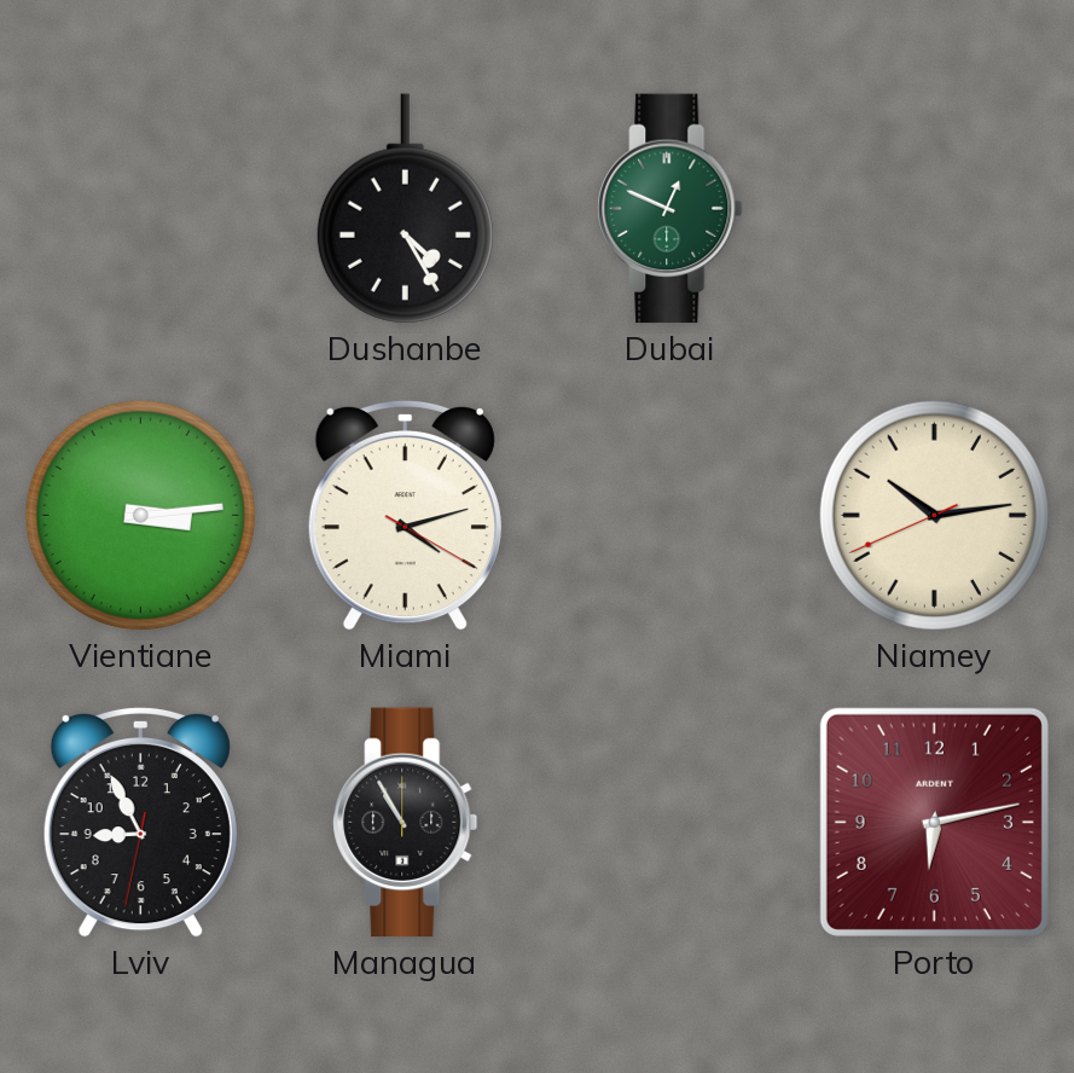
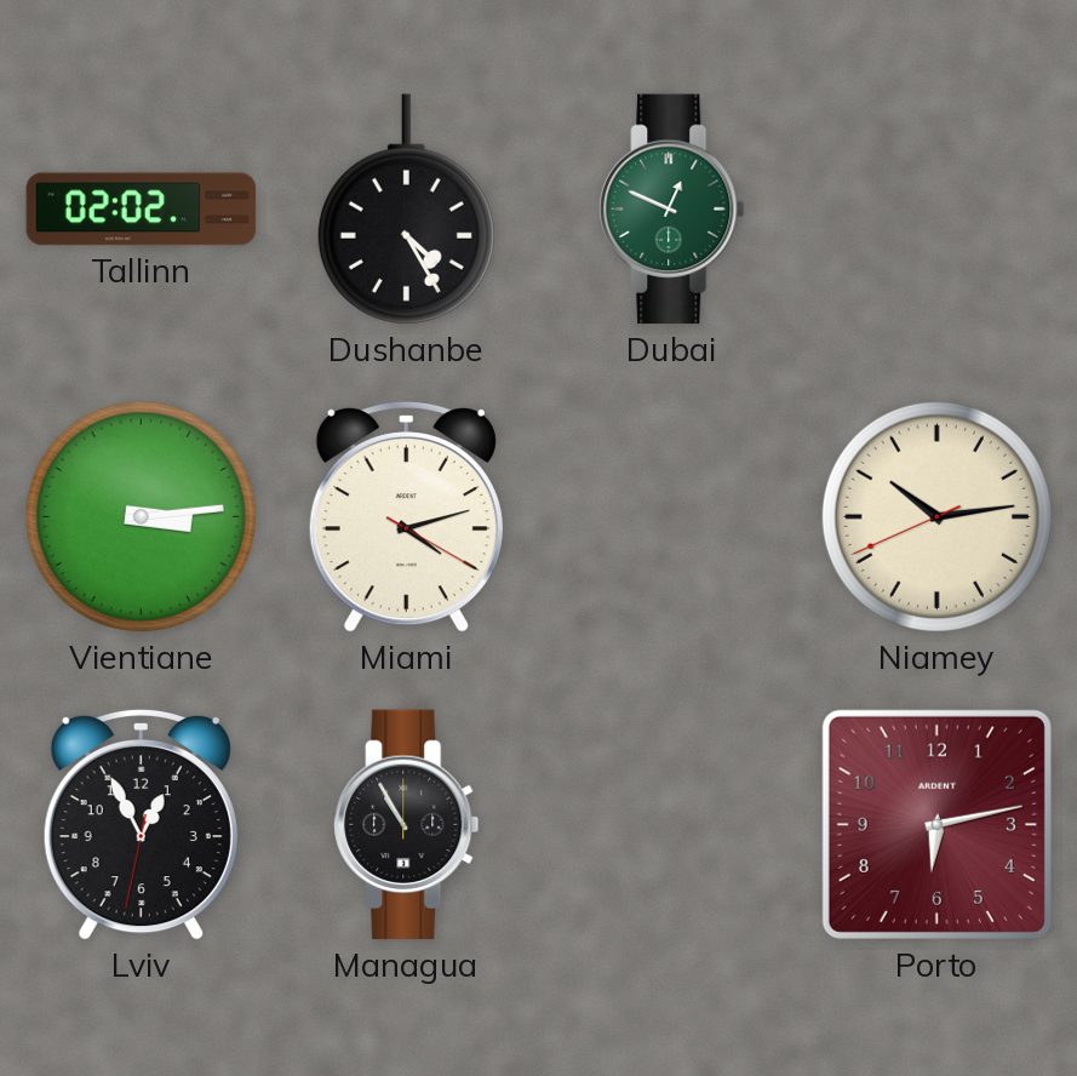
Tallinn: none -> 02:02
Lviv: 8:55 -> 12:55
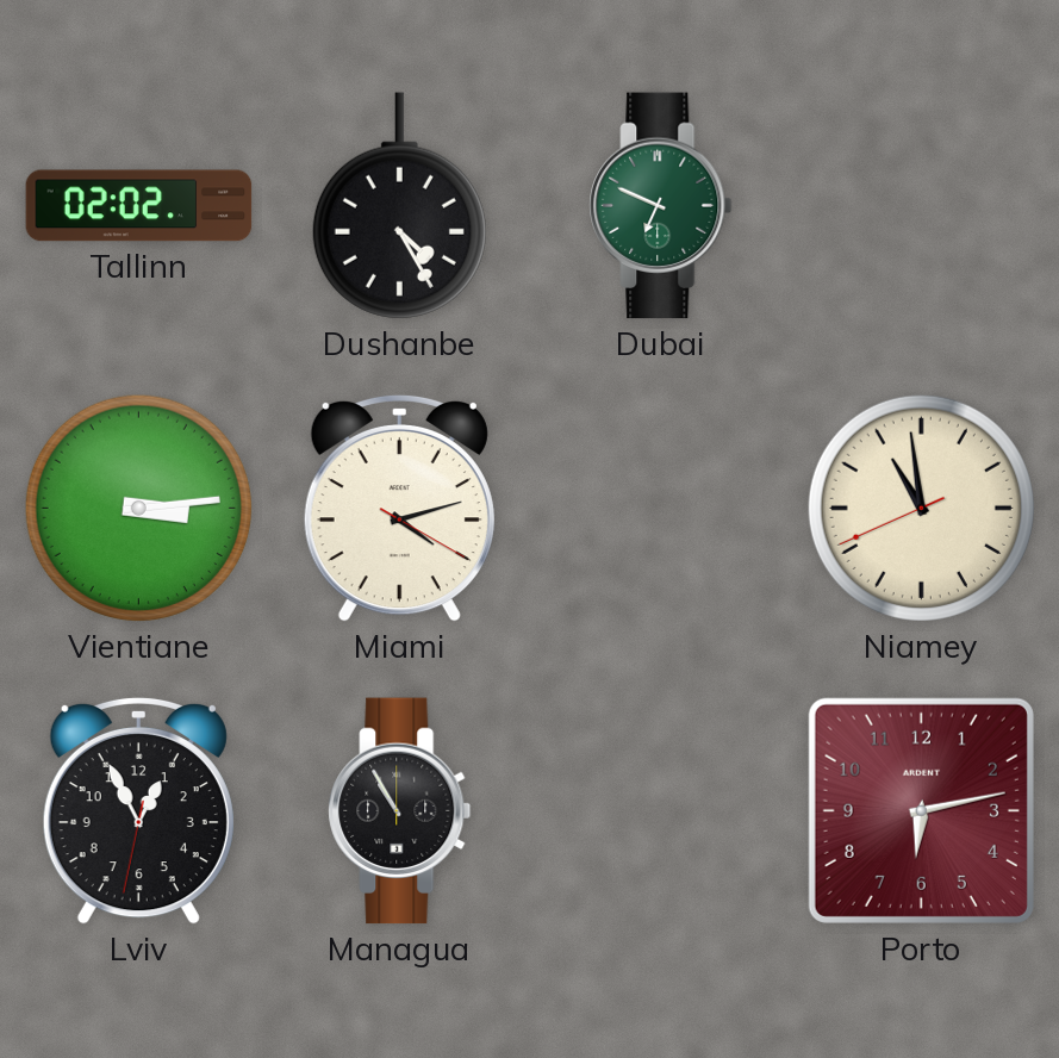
Dubai: 12:49 -> 6:49
Niamey: 10:13 -> 10:58
